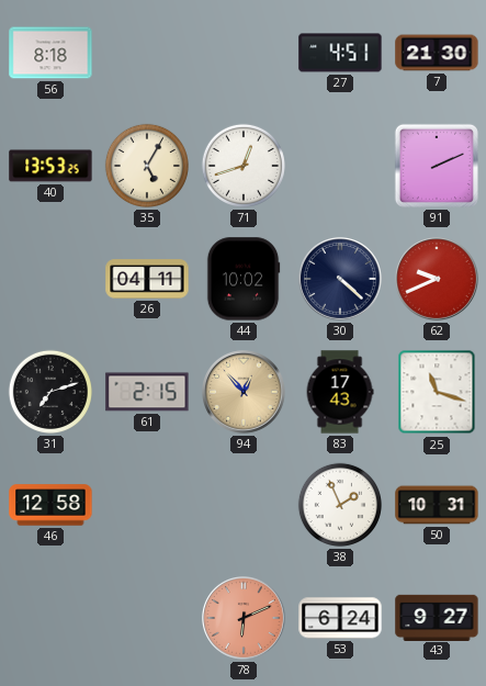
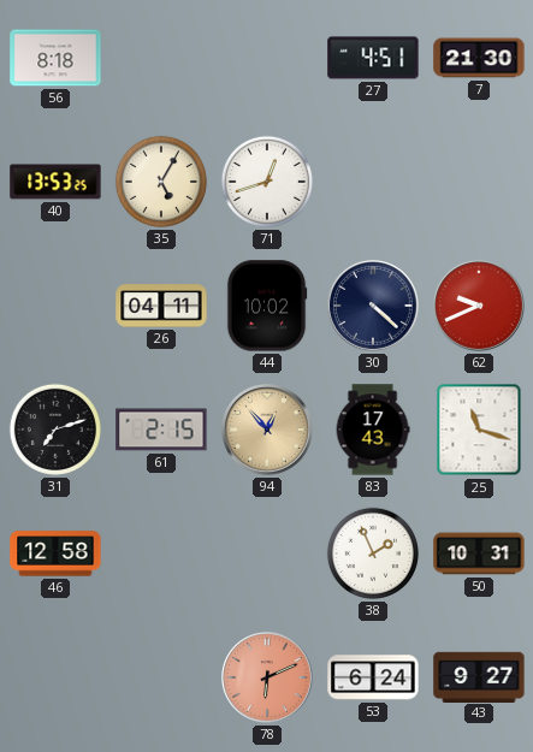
91: 2:11 -> none
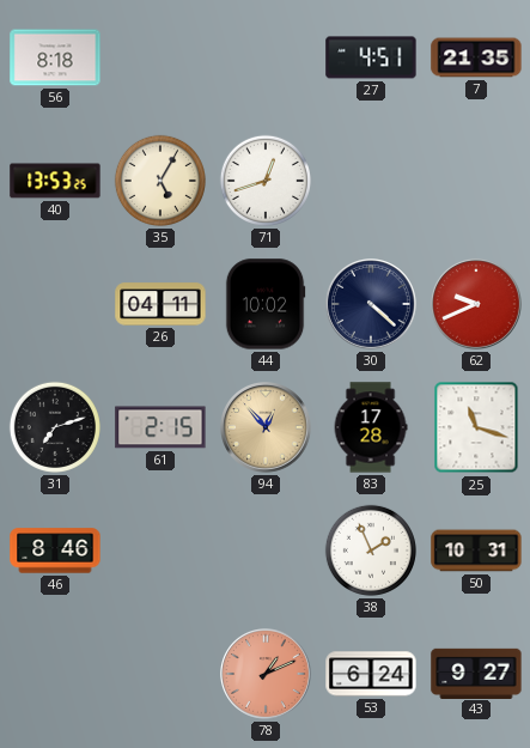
7: 21:30 -> 21:35
83: 17:43 -> 17:28
46: 12:58 -> 8:46
78: 6:11 -> 1:11
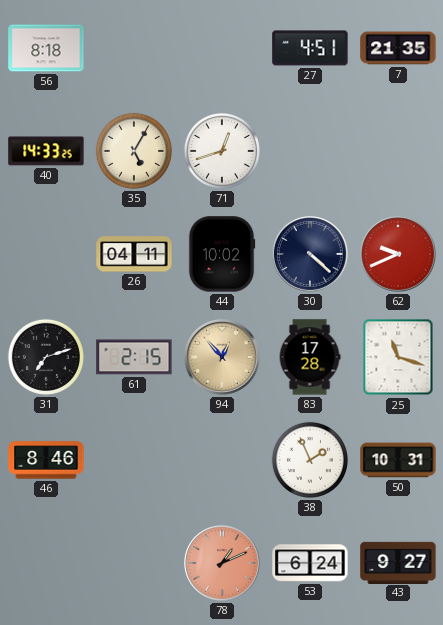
40: 13:53 -> 14:33
